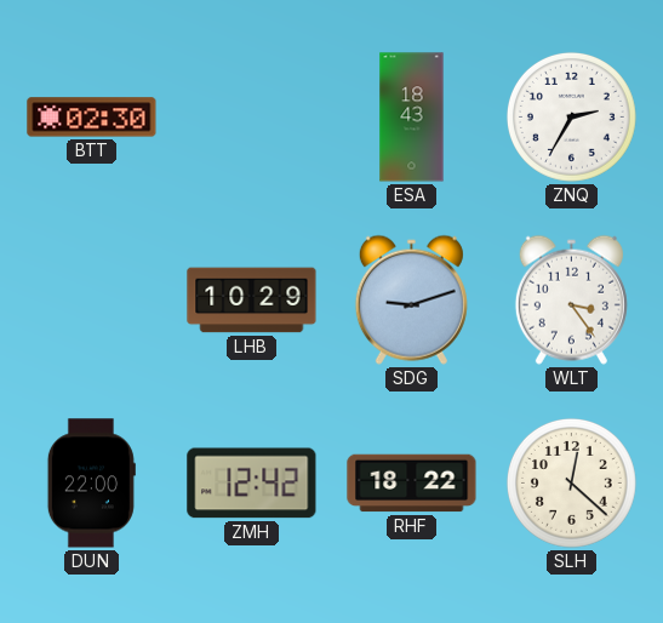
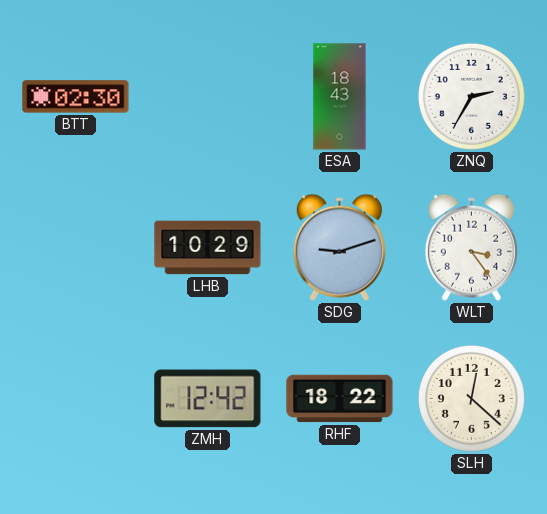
DUN: 22:00 -> none
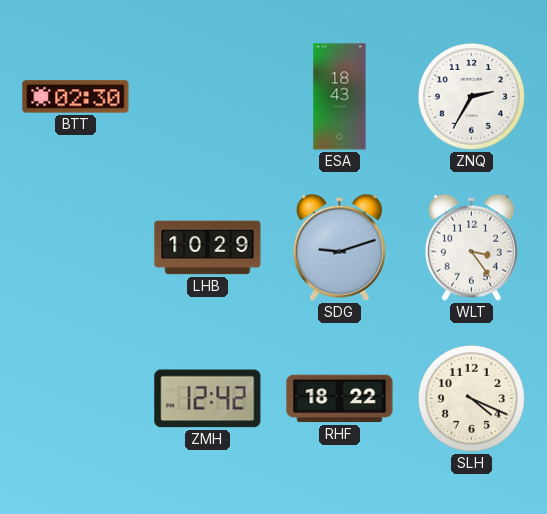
SLH: 12:22 -> 4:19
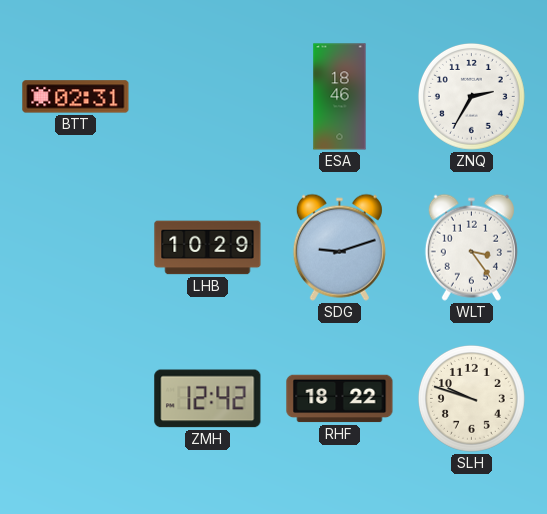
BTT: 02:30 -> 02:31
ESA: 18:43 -> 18:46
SLH: 4:19 -> 9:48
